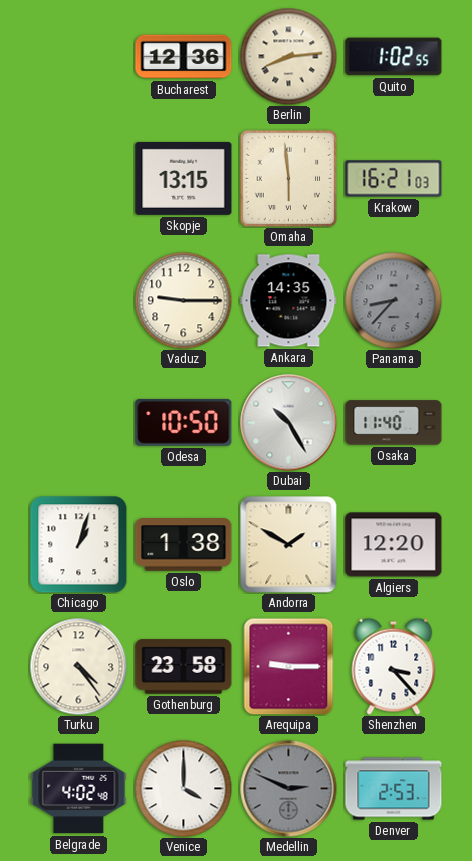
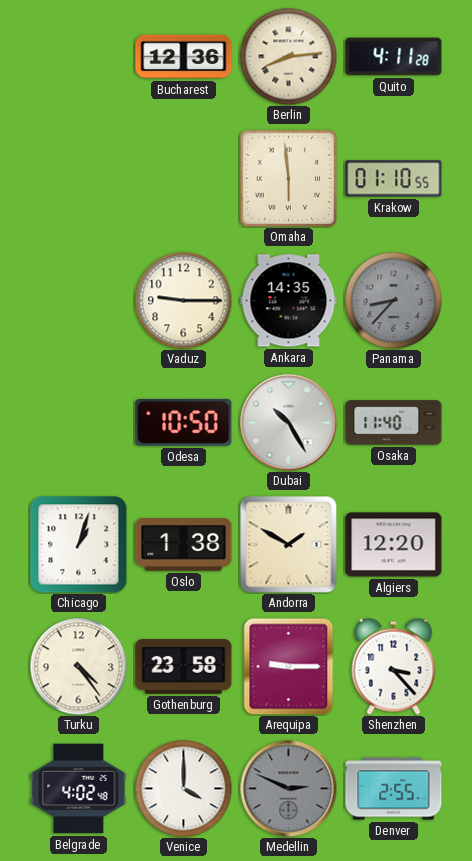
Quito: 1:02 -> 4:11
Skopje: 13:15 -> none
Krakow: 16:21 -> 01:10
Denver: 2:53 -> 2:55
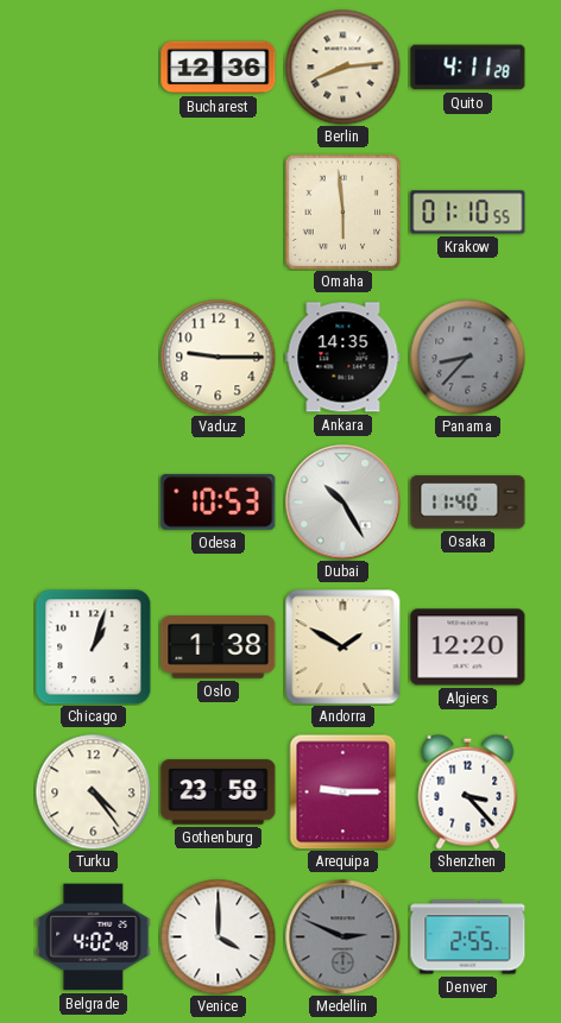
Odesa: 10:50 -> 10:53
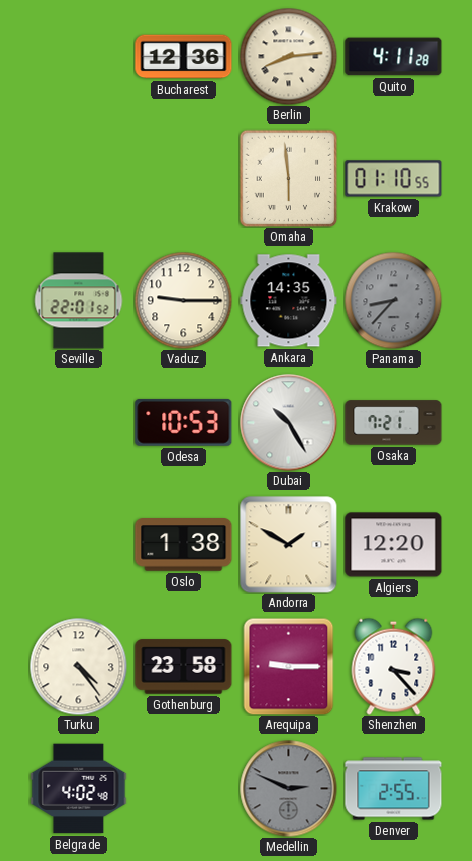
Seville: none -> 22:01
Osaka: 11:40 -> 7:21
Chicago: 1:03 -> none
Venice: 4:00 -> none
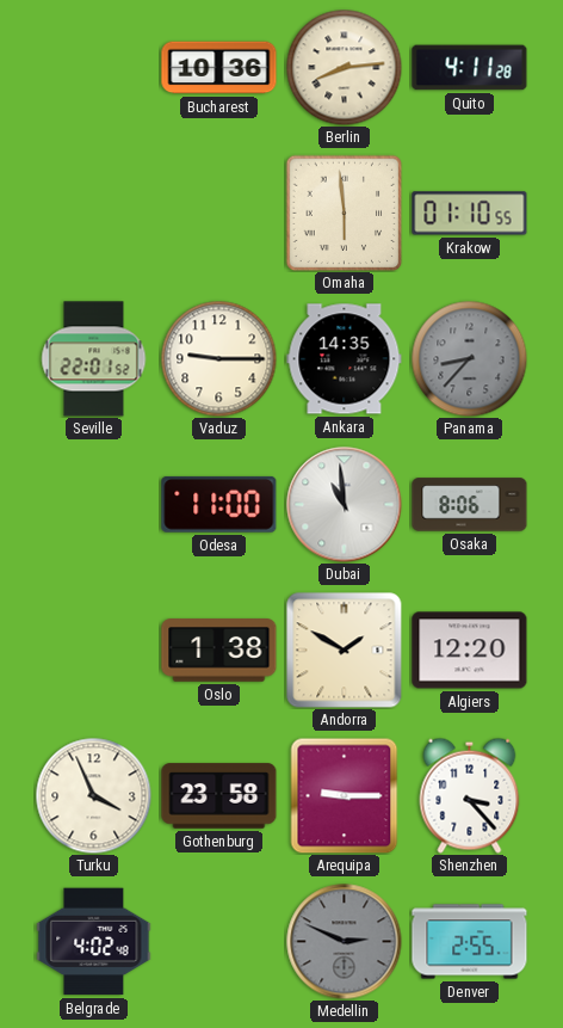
Bucharest: 12:36 -> 10:36
Odesa: 10:53 -> 11:00
Dubai: 10:25 -> 10:59
Osaka: 7:21 -> 8:06
Turku: 4:24 -> 3:56
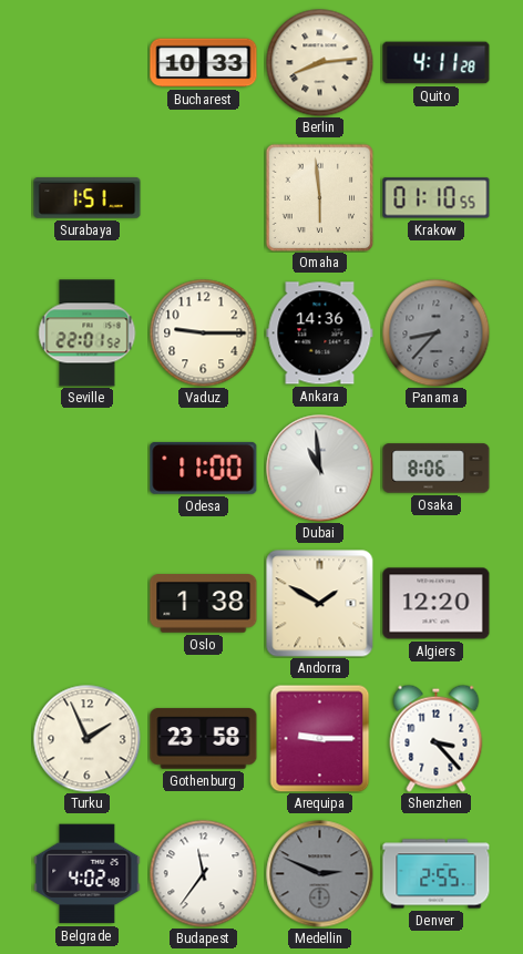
Bucharest: 10:36 -> 10:33
Surabaya: none -> 1:51
Ankara: 14:35 -> 14:36
Turku: 3:56 -> 1:56
Budapest: none -> 11:36
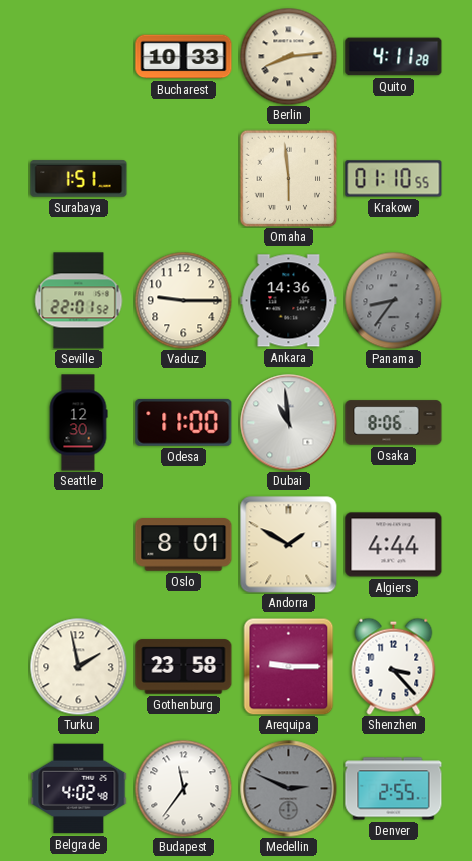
Panama: 8:37 -> 8:36
Seattle: none -> 12:30
Oslo: 1:38 -> 8:01
Algiers: 12:20 -> 4:44
Turku: 1:56 -> 1:58
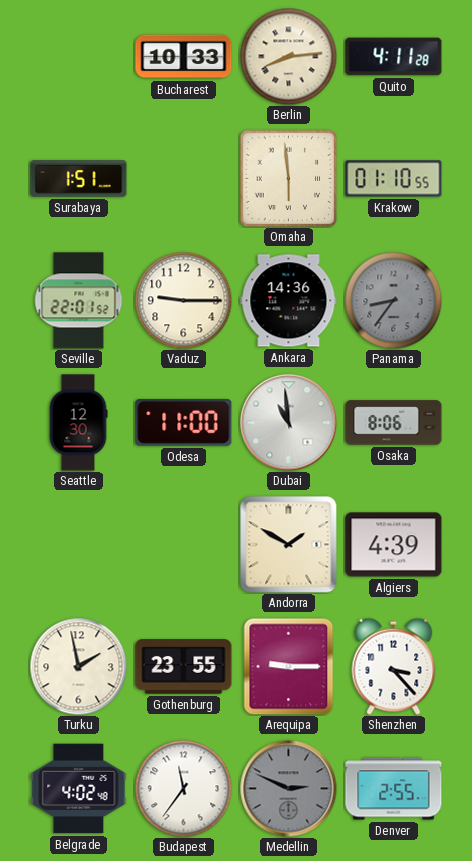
Oslo: 8:01 -> none
Algiers: 4:44 -> 4:39
Gothenburg: 23:58 -> 23:55
